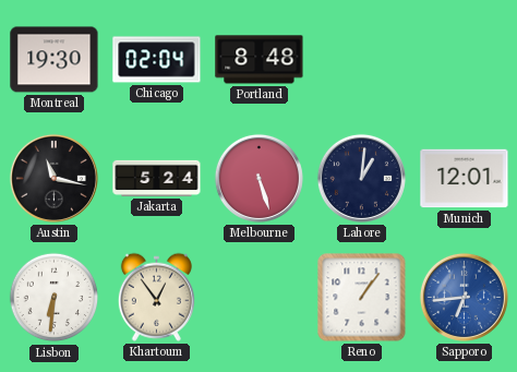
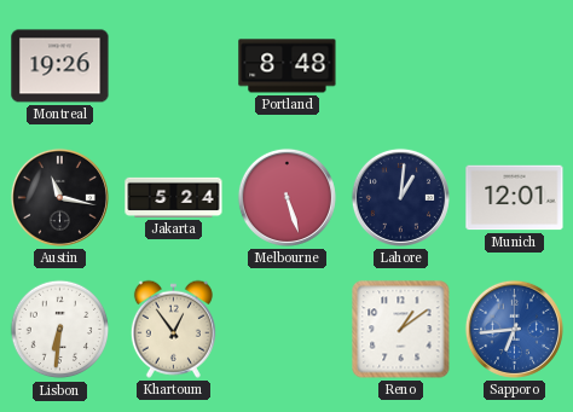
Montreal: 19:30 -> 19:26
Chicago: 02:04 -> none
Reno: 1:06 -> 1:09
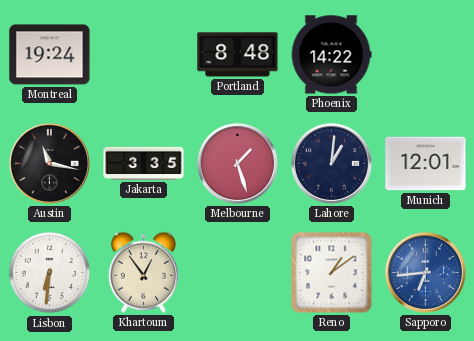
Montreal: 19:26 -> 19:24
Phoenix: none -> 14:22
Jakarta: 5:24 -> 3:35
Melbourne: 5:27 -> 1:27
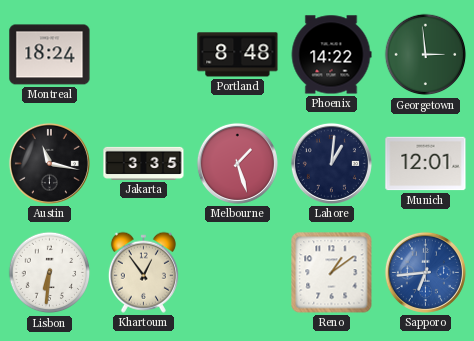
Montreal: 19:24 -> 18:24
Georgetown: none -> 2:59
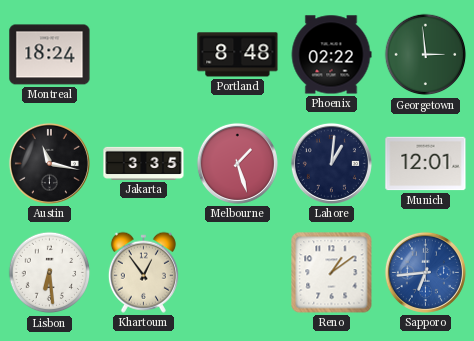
Phoenix: 14:22 -> 02:22
Lisbon: 6:31 -> 6:29
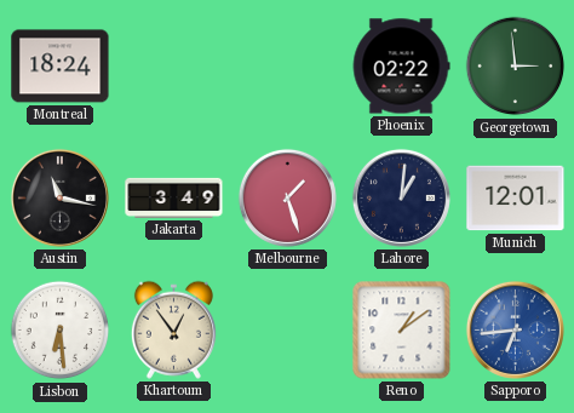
Portland: 8:48 -> none
Jakarta: 3:35 -> 3:49
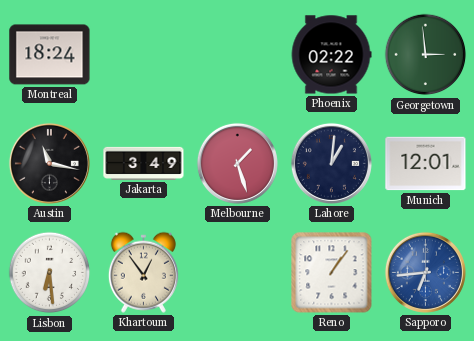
Reno: 1:09 -> 1:06
